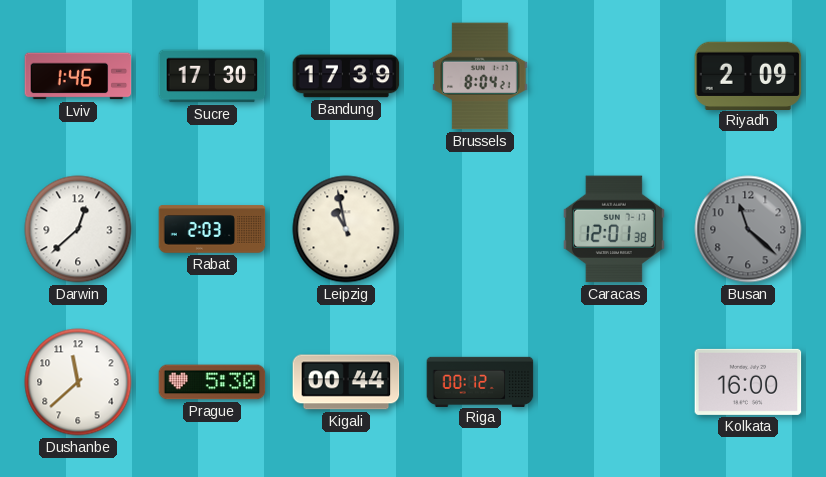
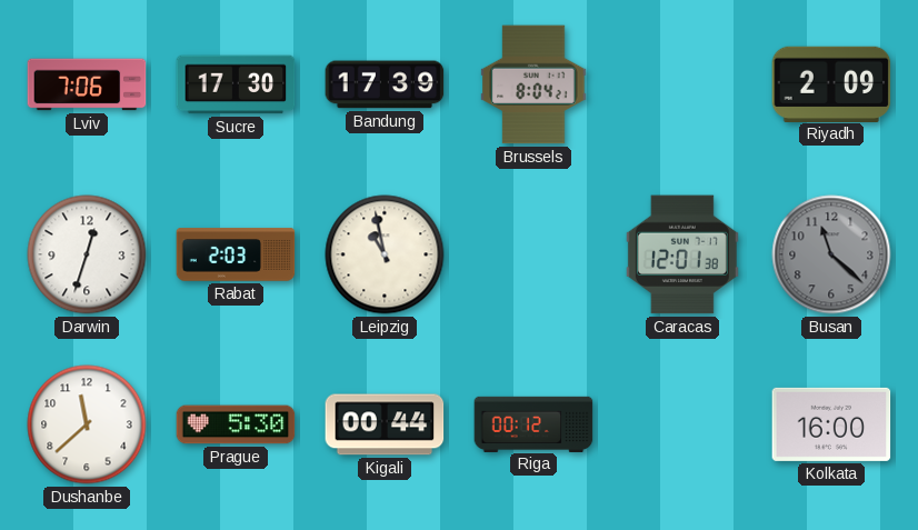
Lviv: 1:46 -> 7:06
Darwin: 12:38 -> 12:33
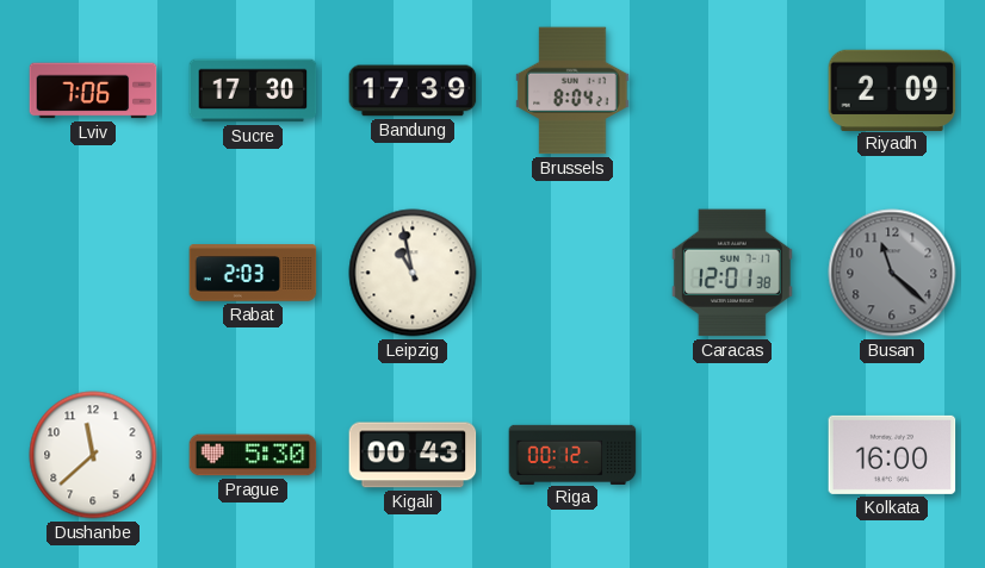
Darwin: 12:33 -> none
Kigali: 00:44 -> 00:43
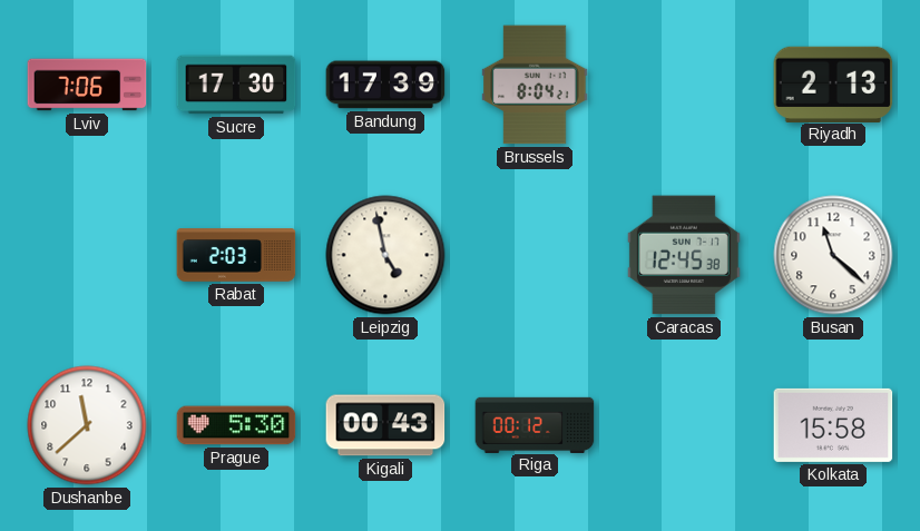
Riyadh: 2:09 -> 2:13
Leipzig: 10:58 -> 4:58
Caracas: 12:01 -> 12:45
Busan dial: grey -> white
Kolkata: 16:00 -> 15:58
